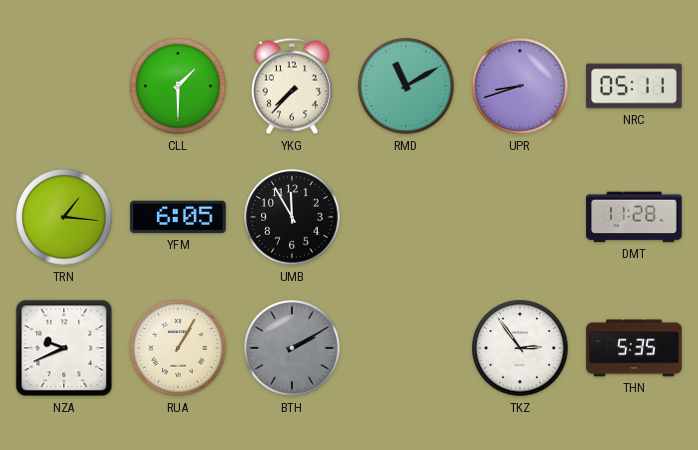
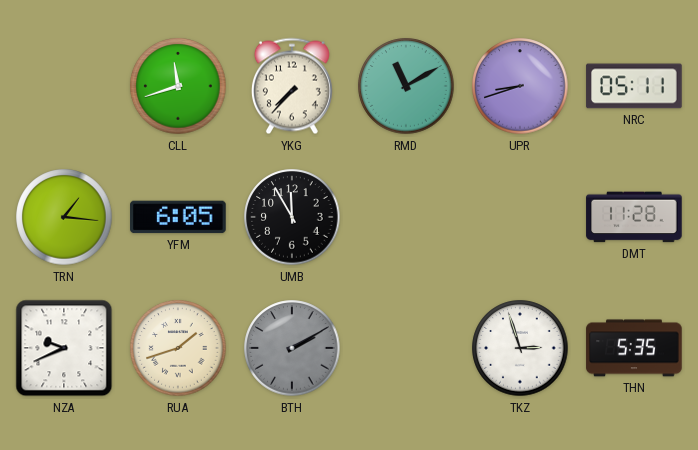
CLL: 1:30 -> 11:42
RUA: 1:05 -> 1:42
TKZ: 2:54 -> 2:57
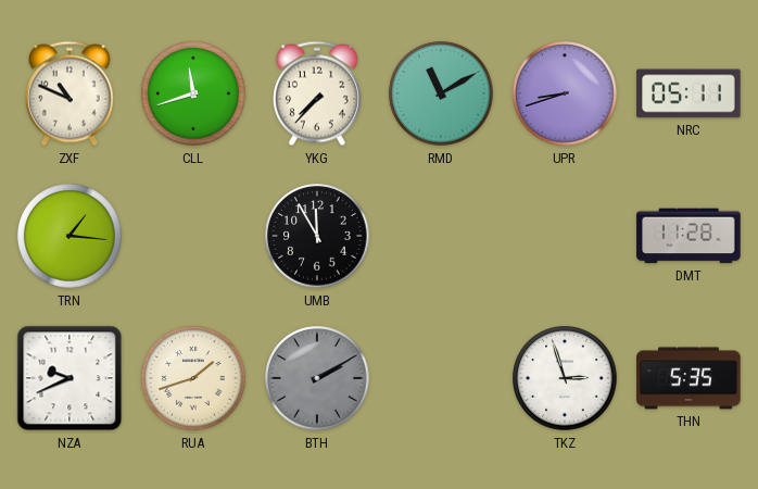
ZXF: none -> 10:49
YFM: 6:05 -> none
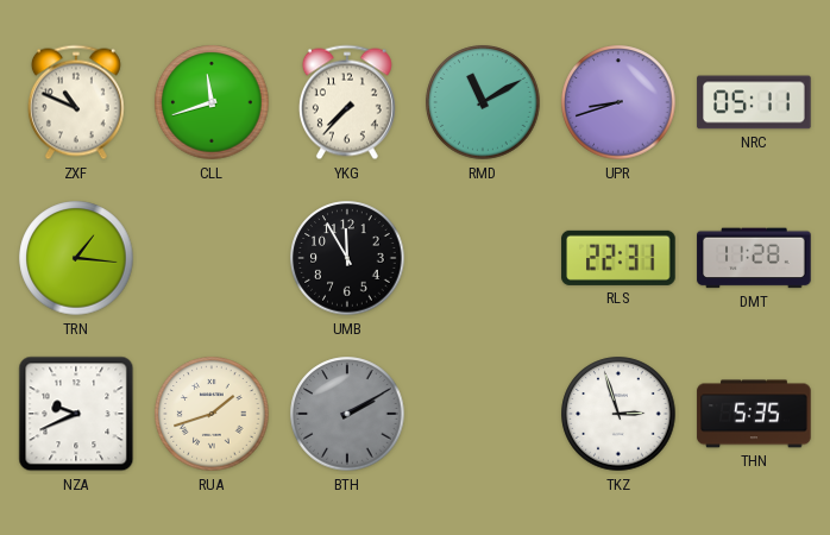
RLS: none -> 22:31
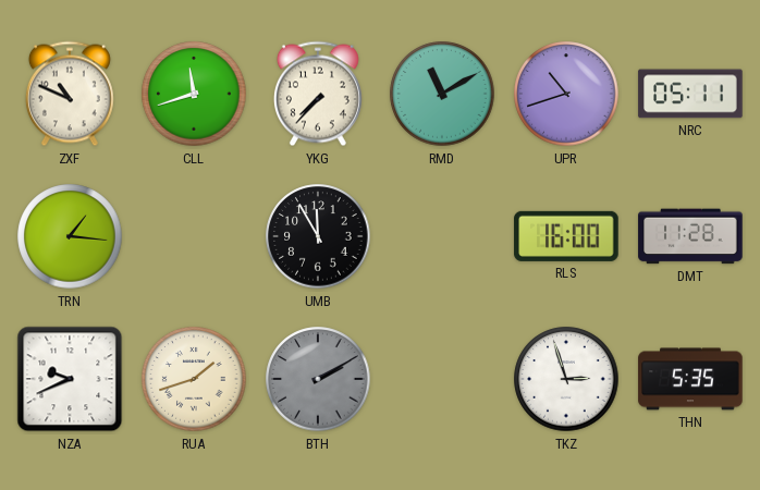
UPR: 8:42 -> 10:42
RLS: 22:31 -> 16:00
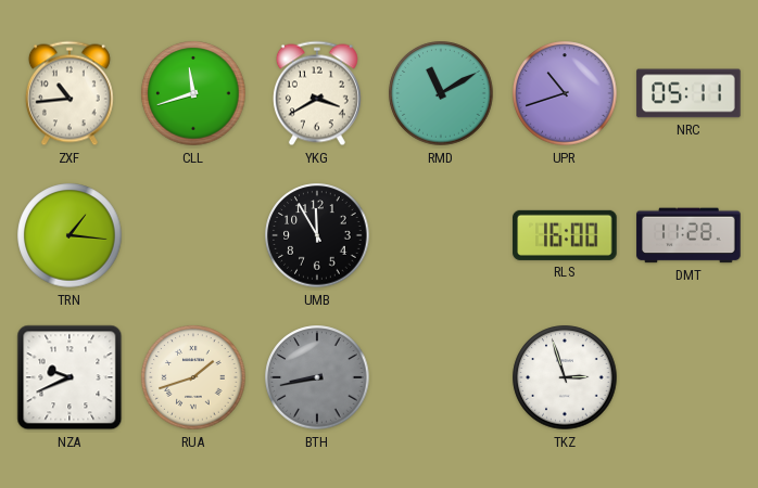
ZXF: 10:49 -> 10:44
YKG: 7:37 -> 3:40
BTH: 2:10 -> 8:43
THN: 5:35 -> none
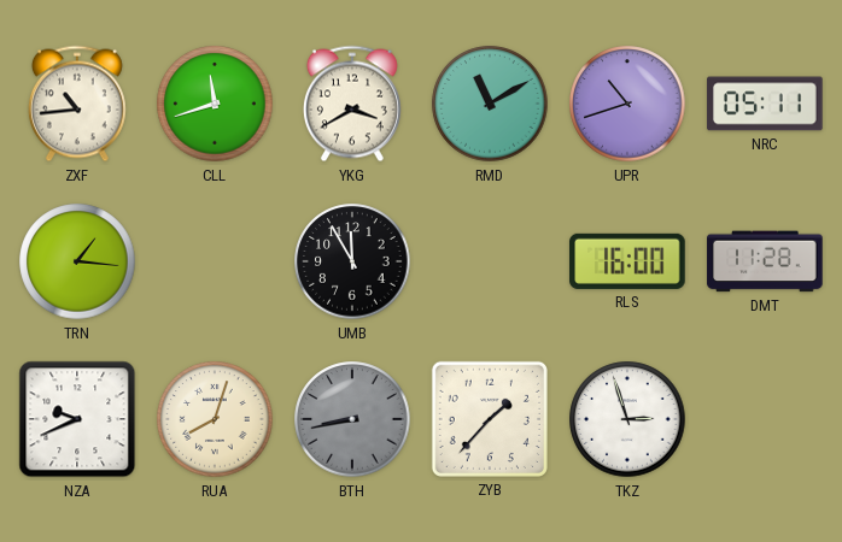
RUA: 1:42 -> 8:03
ZYB: none -> 1:37
